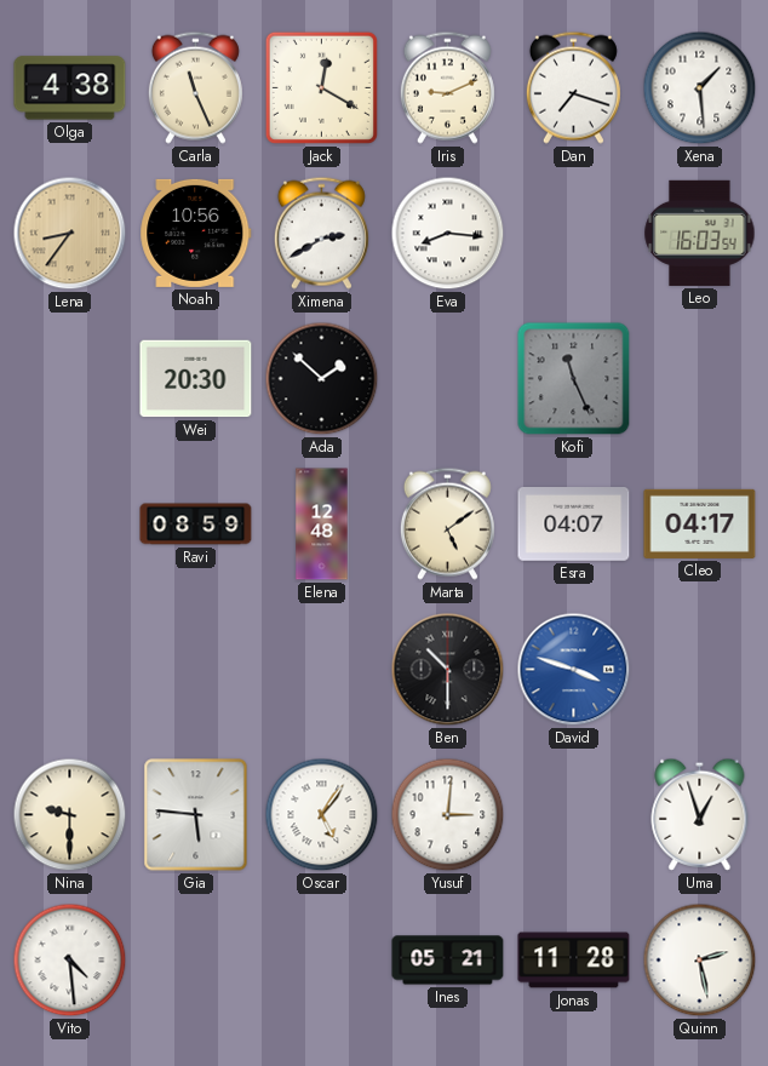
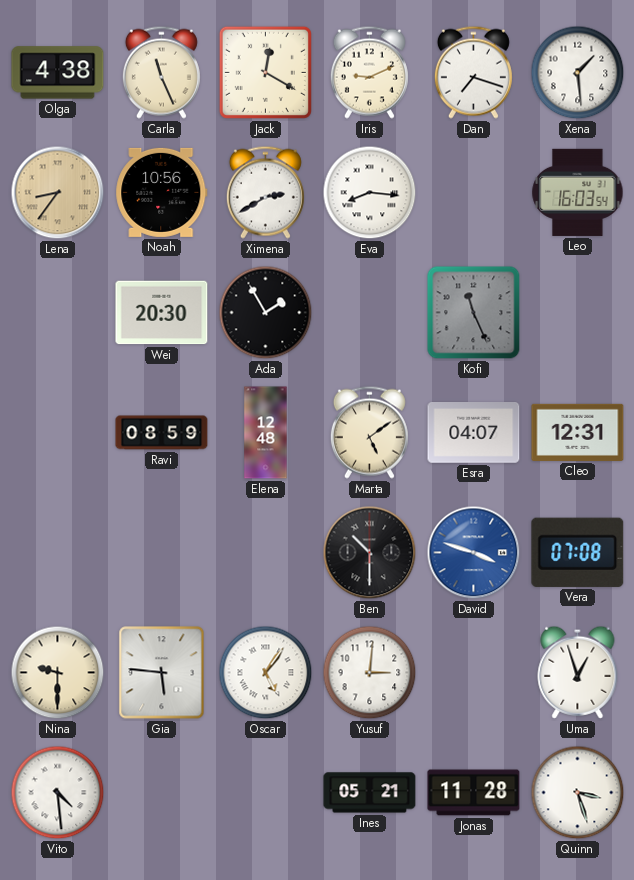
Ada: 1:52 -> 1:55
Cleo: 04:17 -> 12:31
Vera: none -> 07:08
Quinn: 2:28 -> 3:27
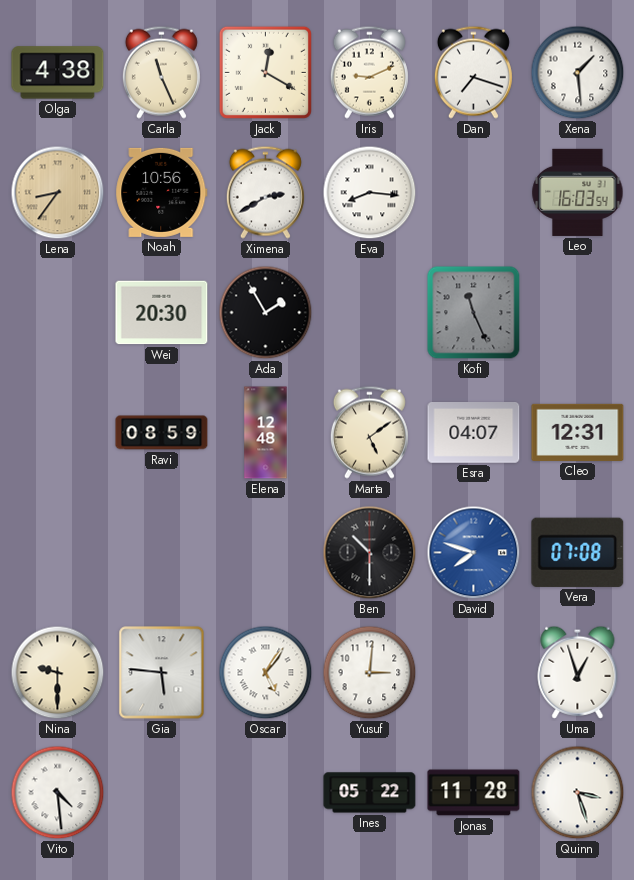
David: 3:48 -> 7:48
Ines: 05:21 -> 05:22
